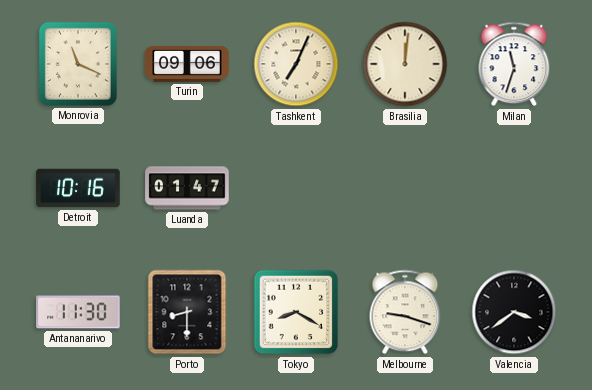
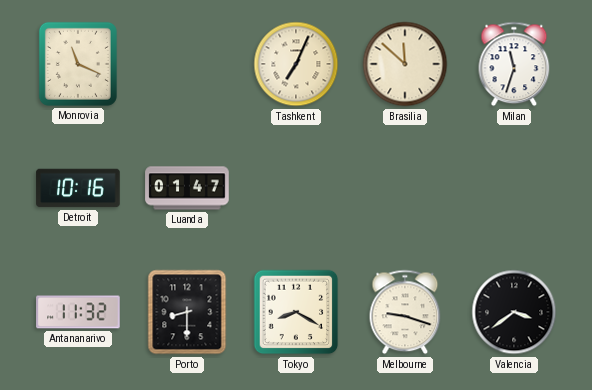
Turin: 09:06 -> none
Brasilia: 12:01 -> 11:52
Antananarivo: 11:30 -> 11:32
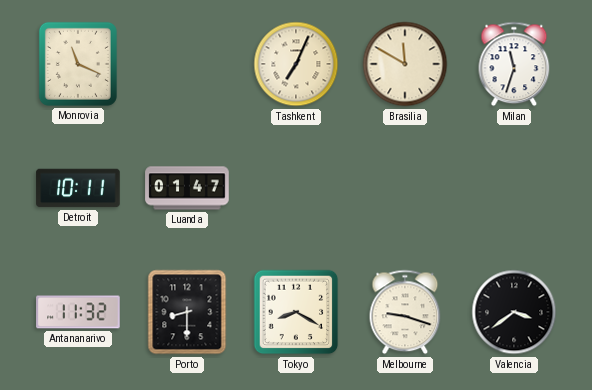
Brasilia: 11:52 -> 11:50
Detroit: 10:16 -> 10:11
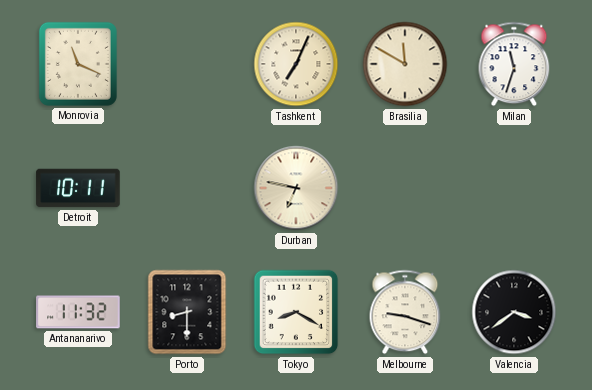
Luanda: 01:47 -> none
Durban: none -> 6:47
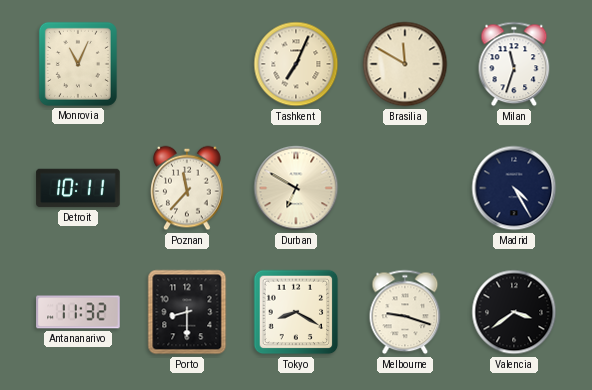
Monrovia: 11:19 -> 11:04
Poznan: none -> 11:37
Durban: 6:47 -> 6:50
Madrid: none -> 4:25
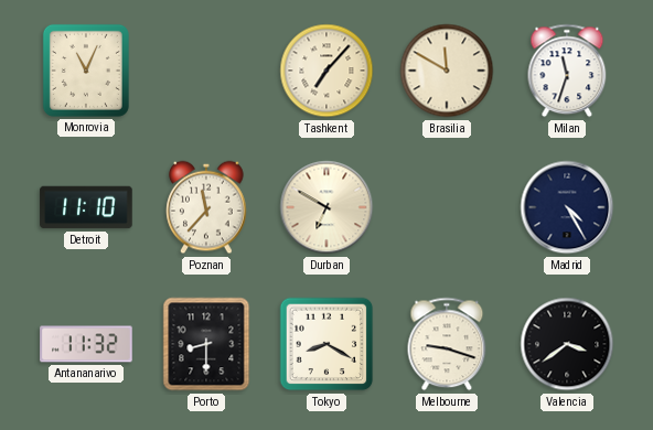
Tashkent: 7:04 -> 7:07
Detroit: 10:11 -> 11:10
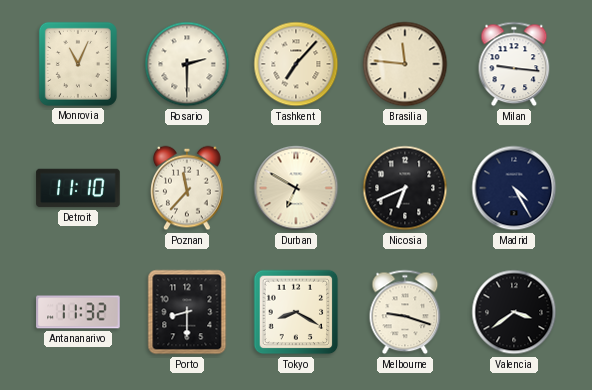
Rosario: none -> 2:30
Brasilia: 11:50 -> 11:46
Milan: 11:33 -> 9:16
Nicosia: none -> 6:41
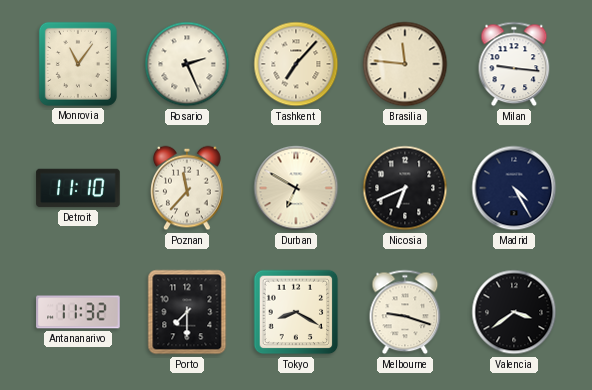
Monrovia: 11:04 -> 11:06
Rosario: 2:30 -> 2:26
Porto: 8:30 -> 7:30
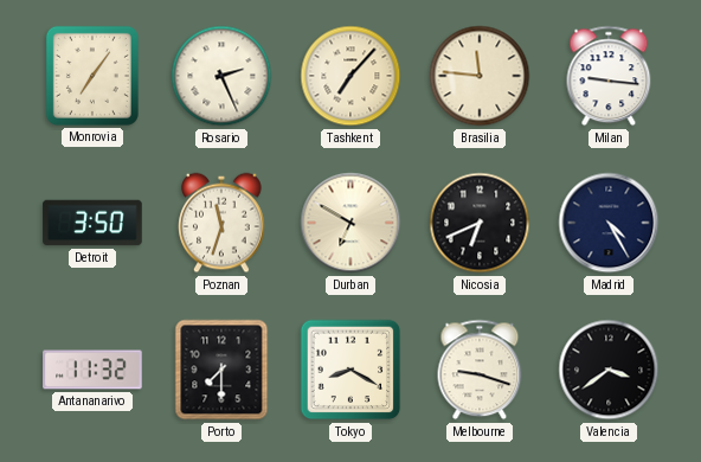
Monrovia: 11:06 -> 7:06
Detroit: 11:10 -> 3:50
Poznan: 11:37 -> 11:33
